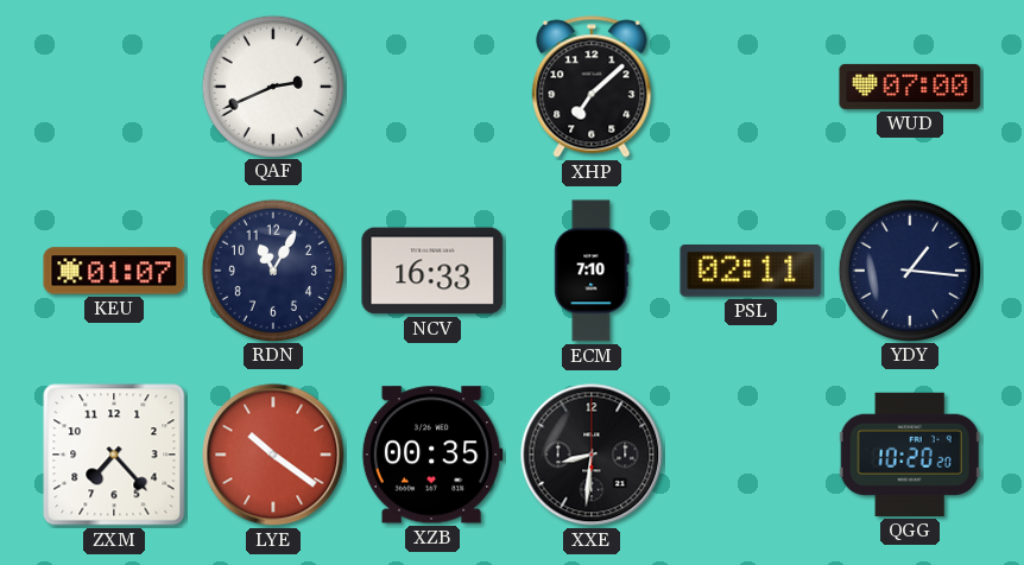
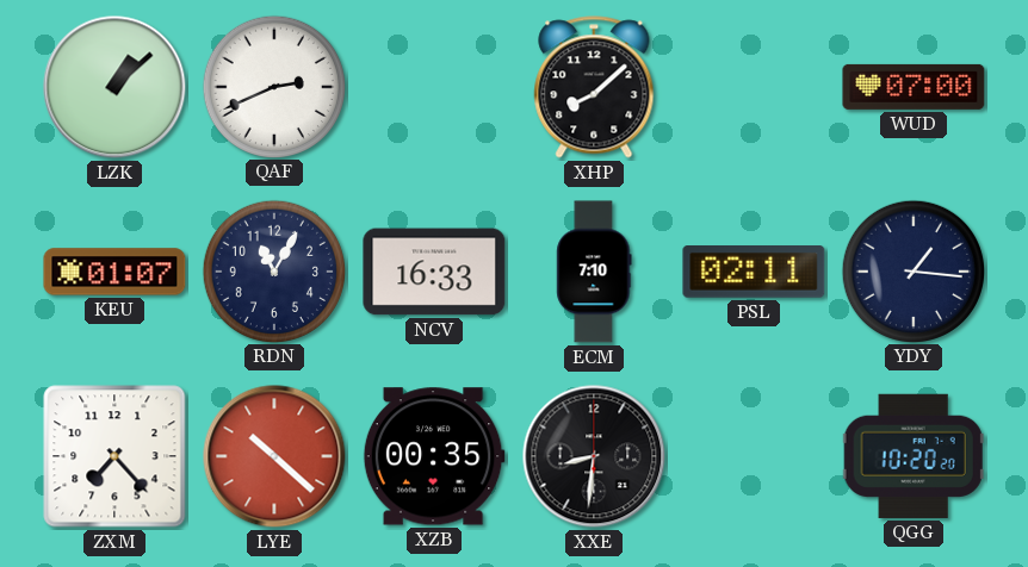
LZK: none -> 1:08
XHP: 7:08 -> 8:08
LYE: 10:21 -> 10:22
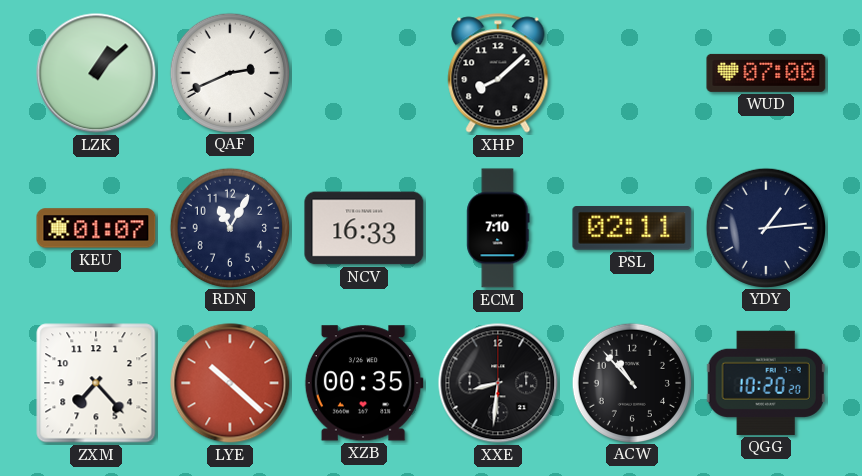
YDY: 1:16 -> 1:14
ACW: none -> 10:53
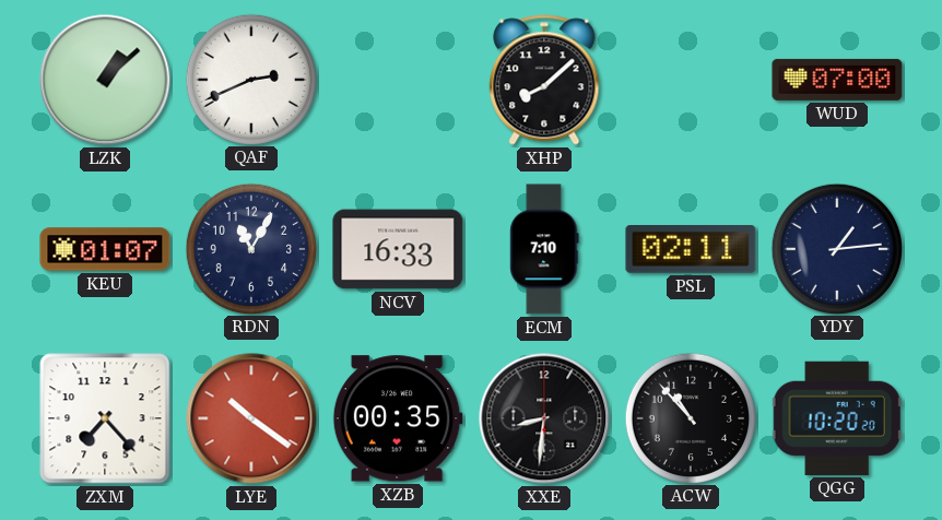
LYE: 10:22 -> 10:21
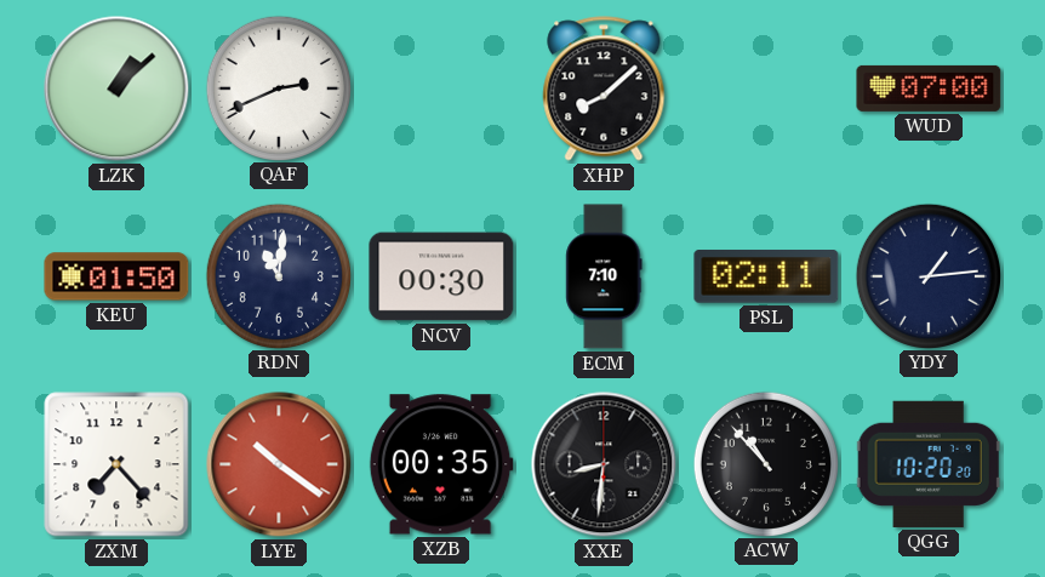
KEU: 01:07 -> 01:50
RDN: 11:05 -> 11:01
NCV: 16:33 -> 00:30
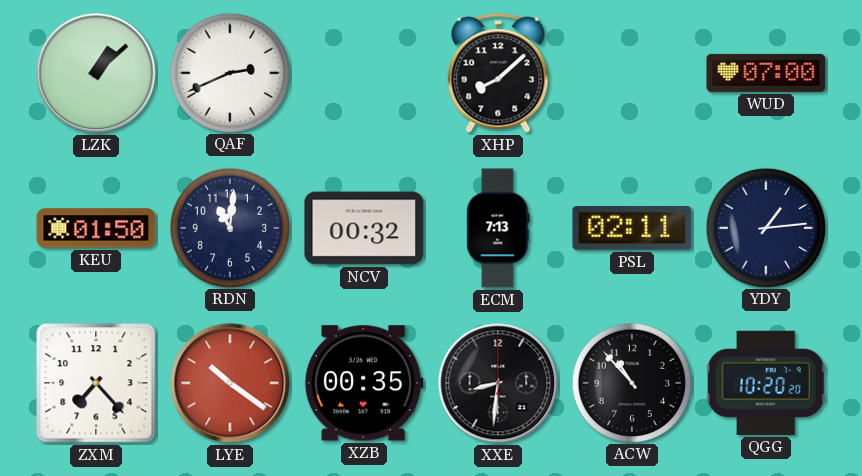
NCV: 00:30 -> 00:32
ECM: 7:10 -> 7:13
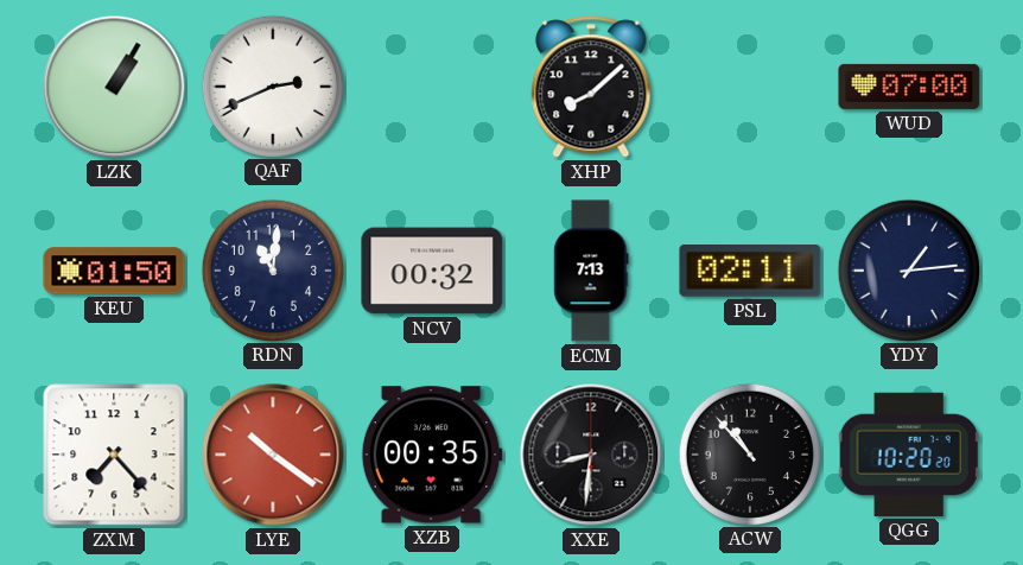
LZK: 1:08 -> 1:05
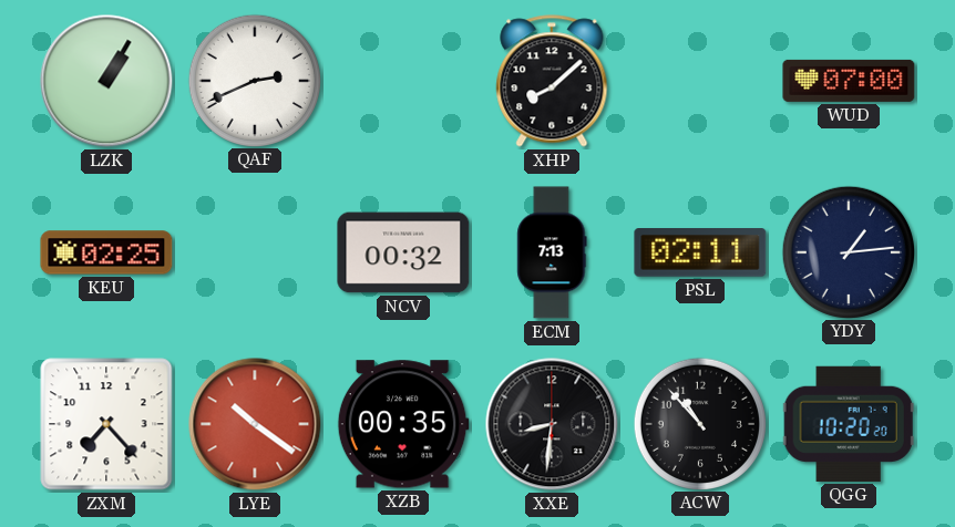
KEU: 01:50 -> 02:25
RDN: 11:01 -> none
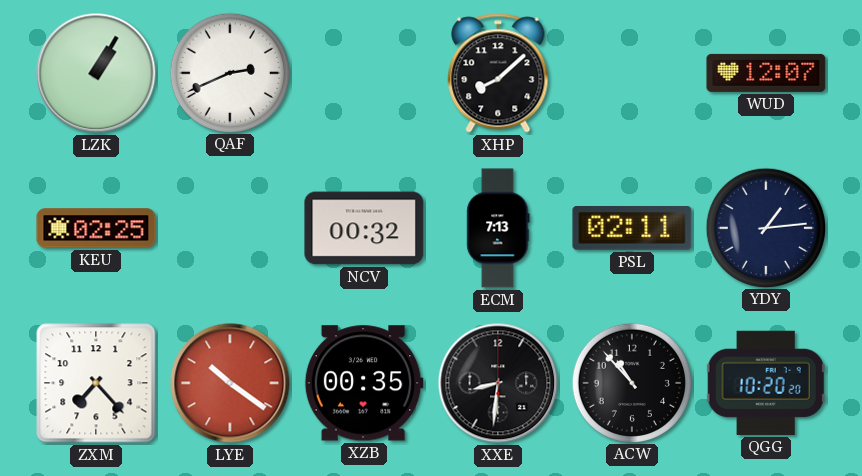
WUD: 07:00 -> 12:07
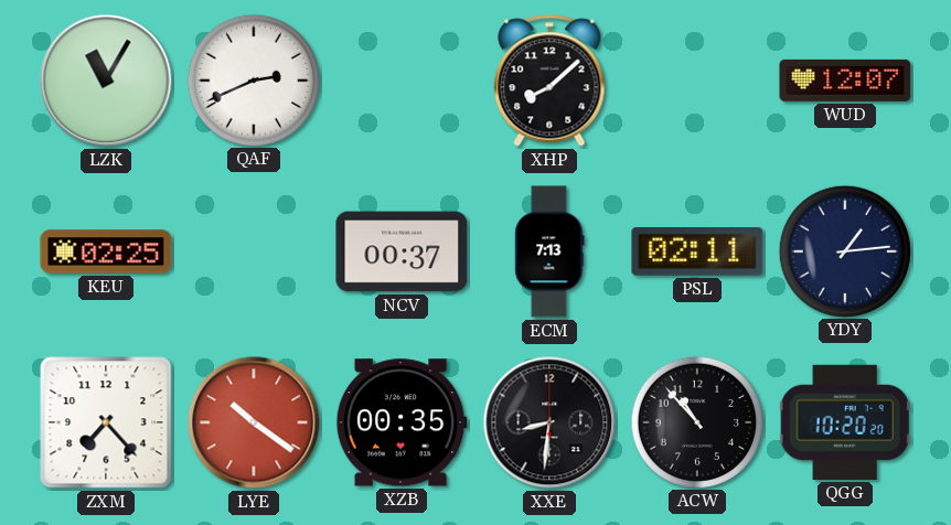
LZK: 1:05 -> 11:05
NCV: 00:32 -> 00:37
